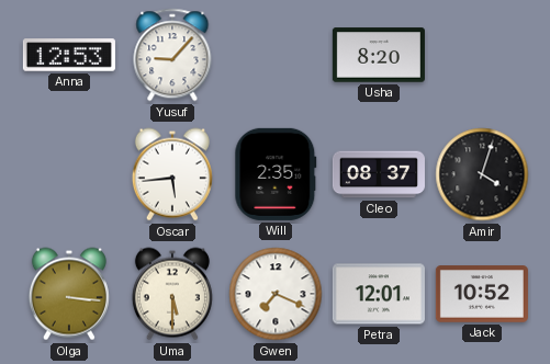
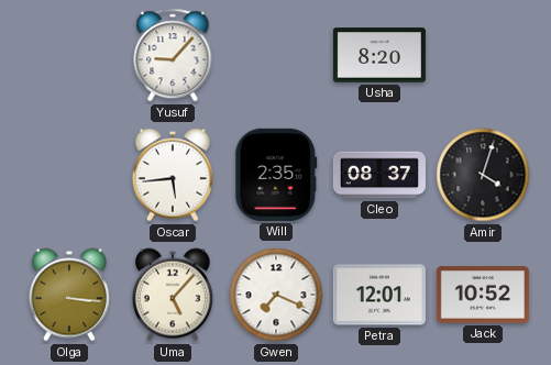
Anna: 12:53 -> none
Uma: 5:30 -> 5:07
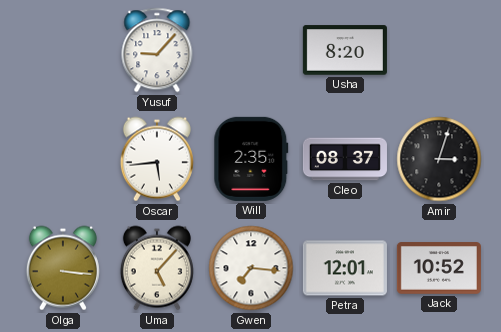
Amir: 4:03 -> 3:03
Gwen: 7:19 -> 7:16
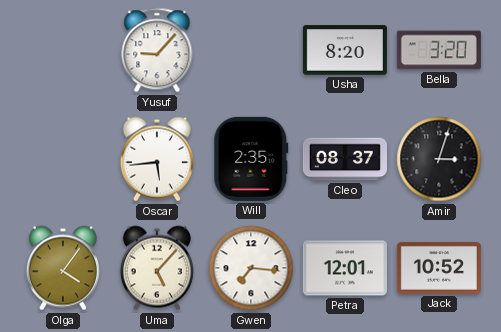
Bella: none -> 3:20
Olga: 3:16 -> 4:06
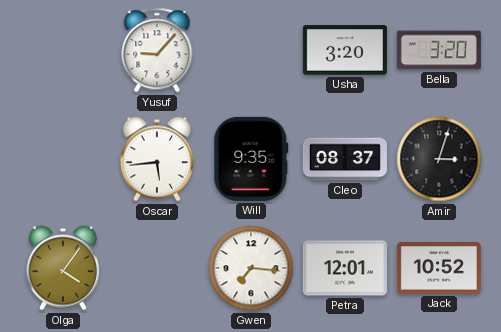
Usha: 8:20 -> 3:20
Will: 2:35 -> 9:35
Uma: 5:07 -> none
